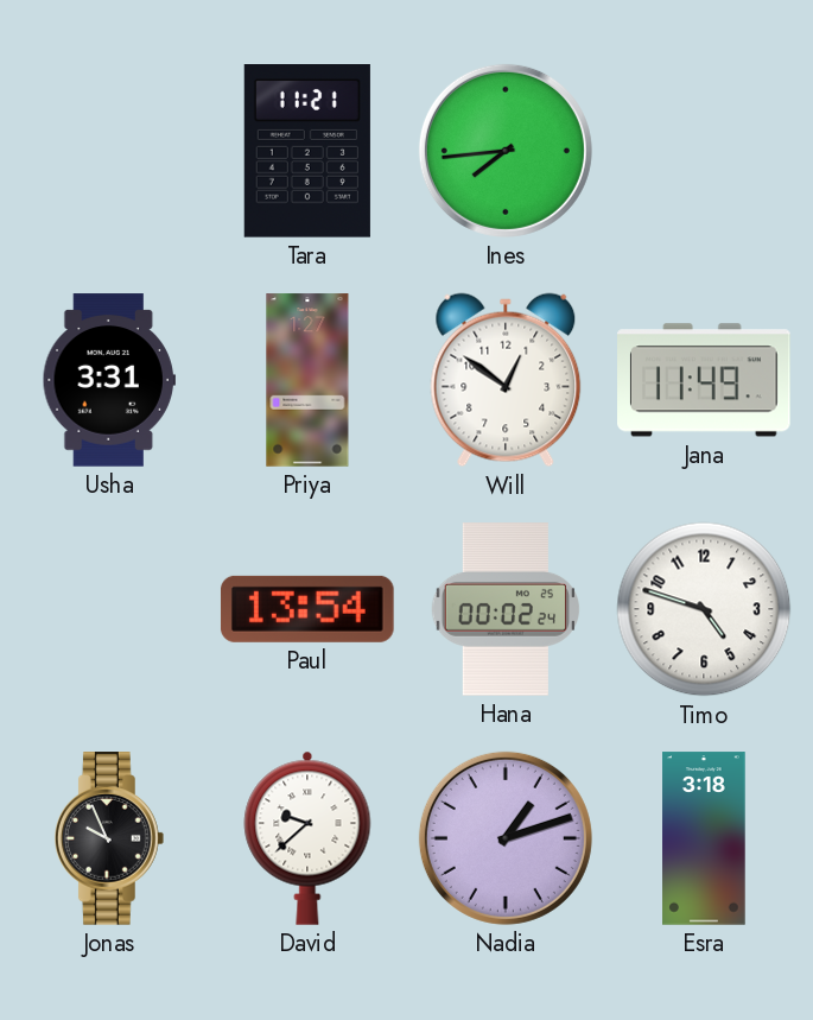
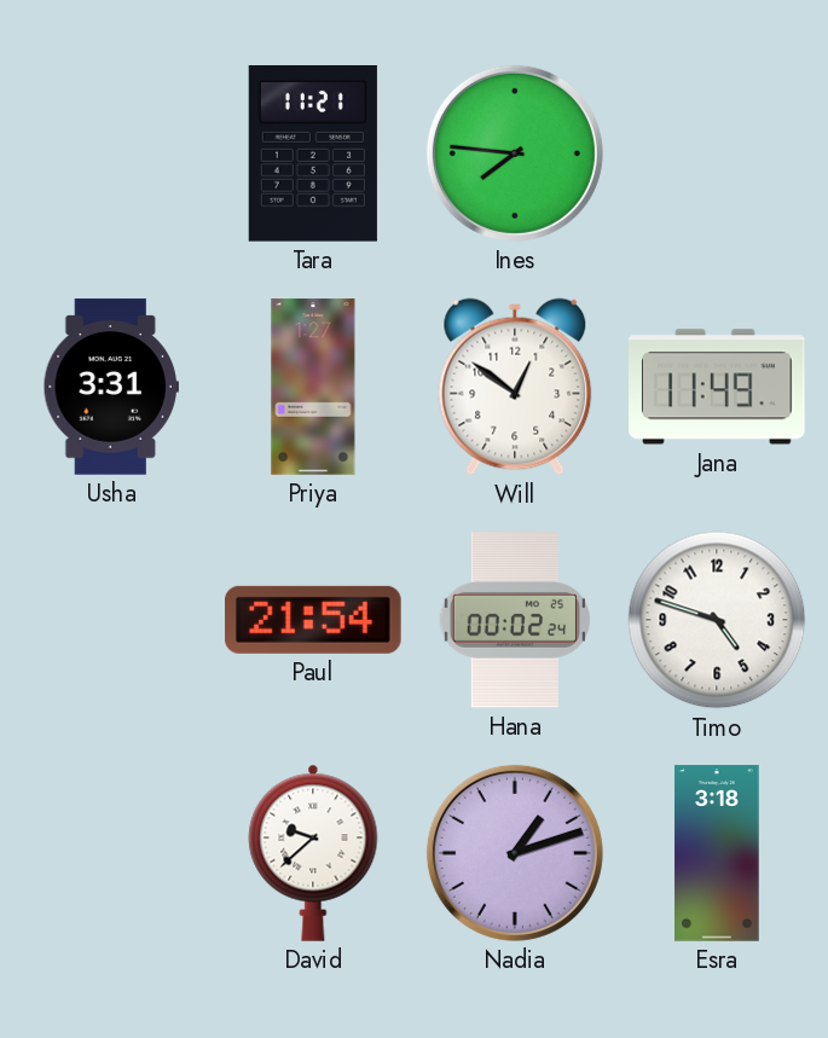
Ines: 7:44 -> 7:46
Paul: 13:54 -> 21:54
Jonas: 9:56 -> none
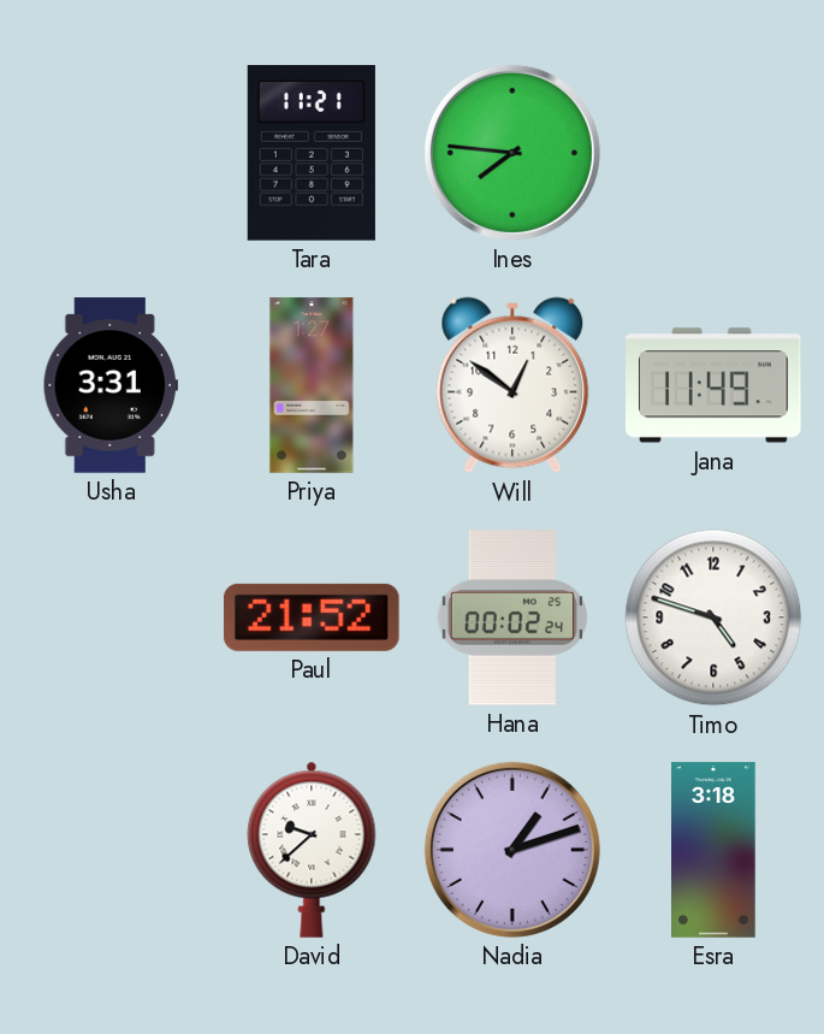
Paul: 21:54 -> 21:52
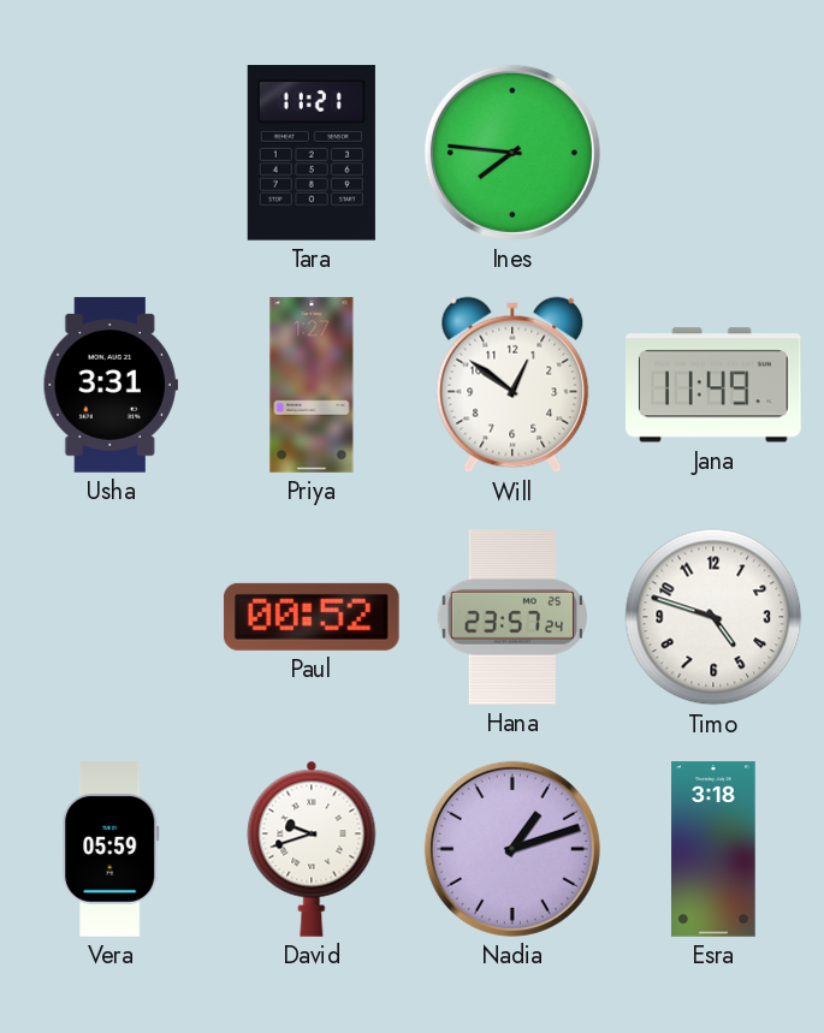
Paul: 21:52 -> 00:52
Hana: 00:02 -> 23:57
Vera: none -> 05:59
David: 9:38 -> 9:42
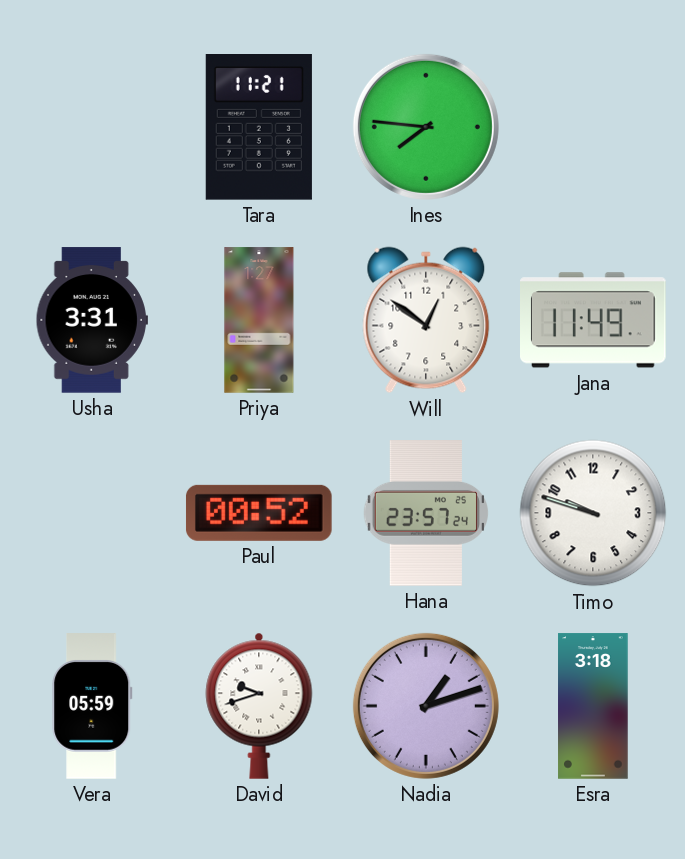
Timo: 4:48 -> 9:48
